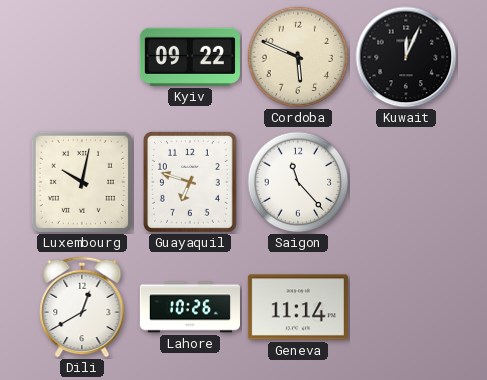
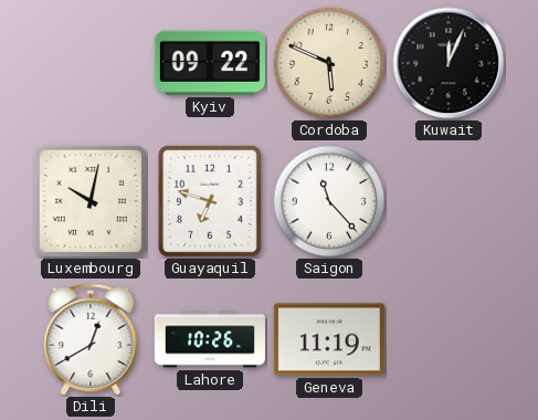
Geneva: 11:14 -> 11:19
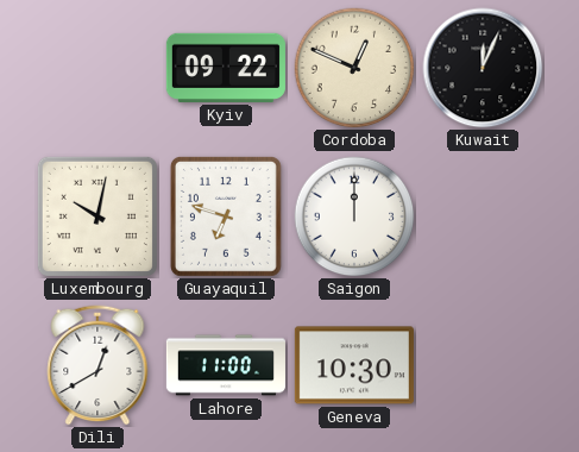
Cordoba: 5:49 -> 12:49
Saigon: 11:23 -> 12:00
Lahore: 10:26 -> 11:00
Geneva: 11:19 -> 10:30
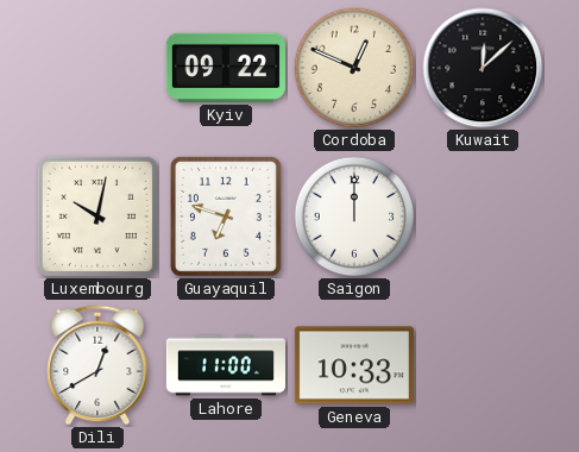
Kuwait: 12:04 -> 12:08
Geneva: 10:30 -> 10:33
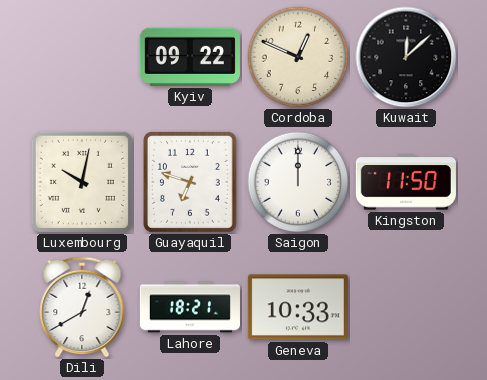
Kingston: none -> 11:50
Lahore: 11:00 -> 18:21
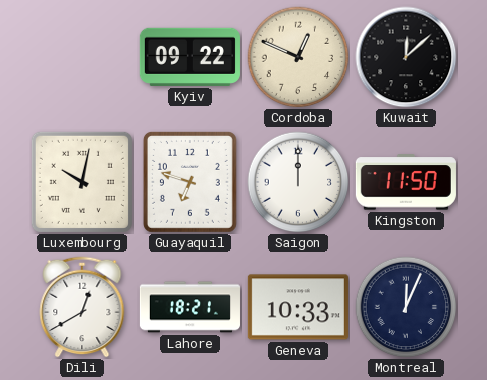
Montreal: none -> 12:04
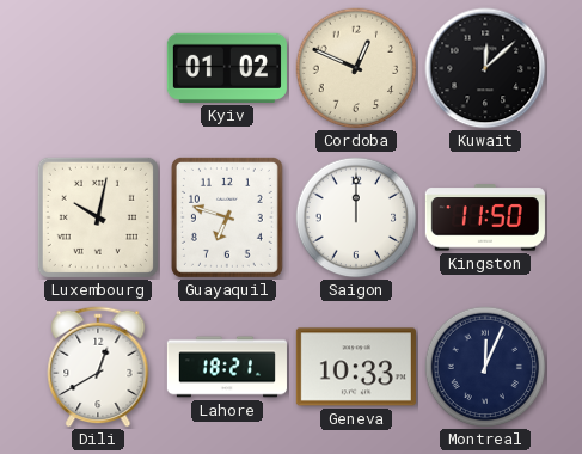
Kyiv: 09:22 -> 01:02
